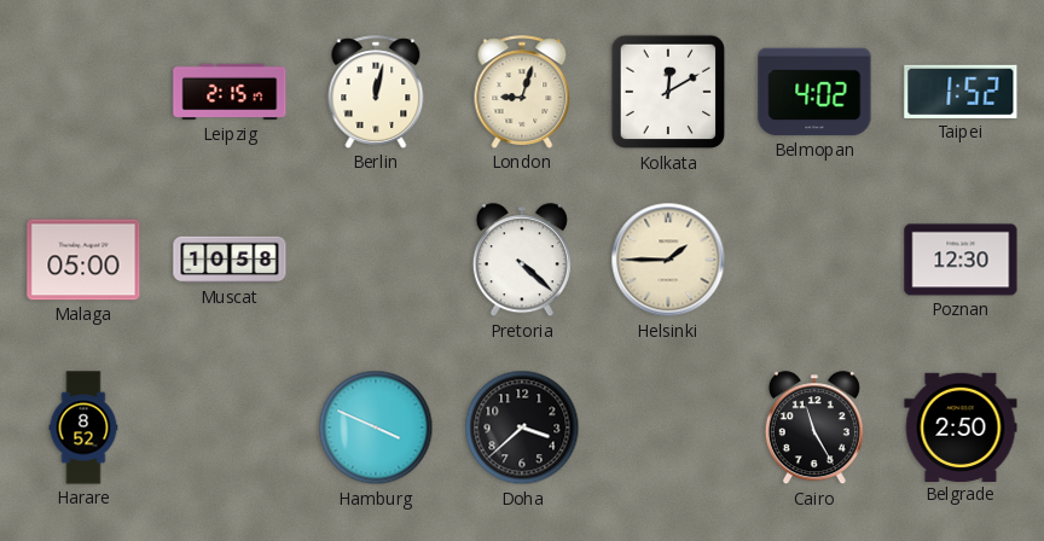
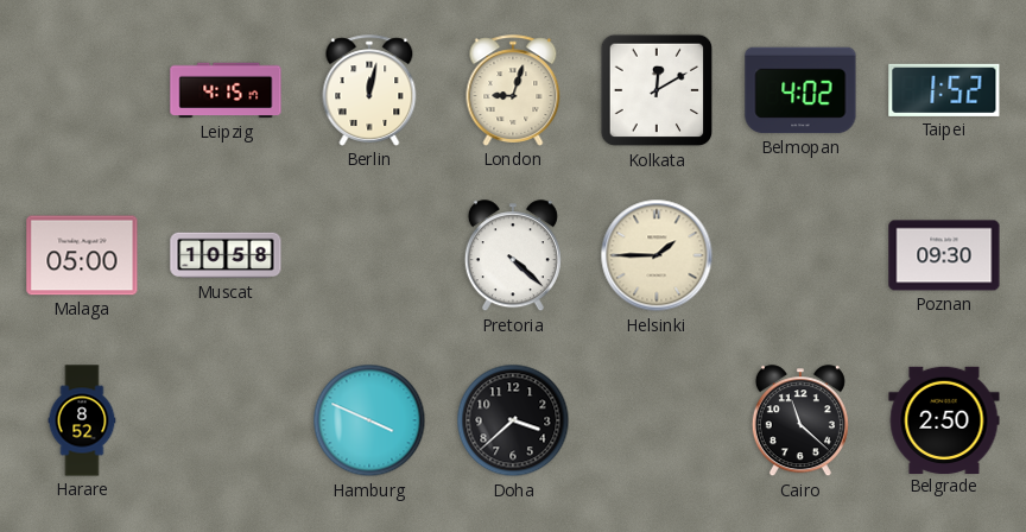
Leipzig: 2:15 -> 4:15
Poznan: 12:30 -> 09:30
Cairo: 11:25 -> 11:22
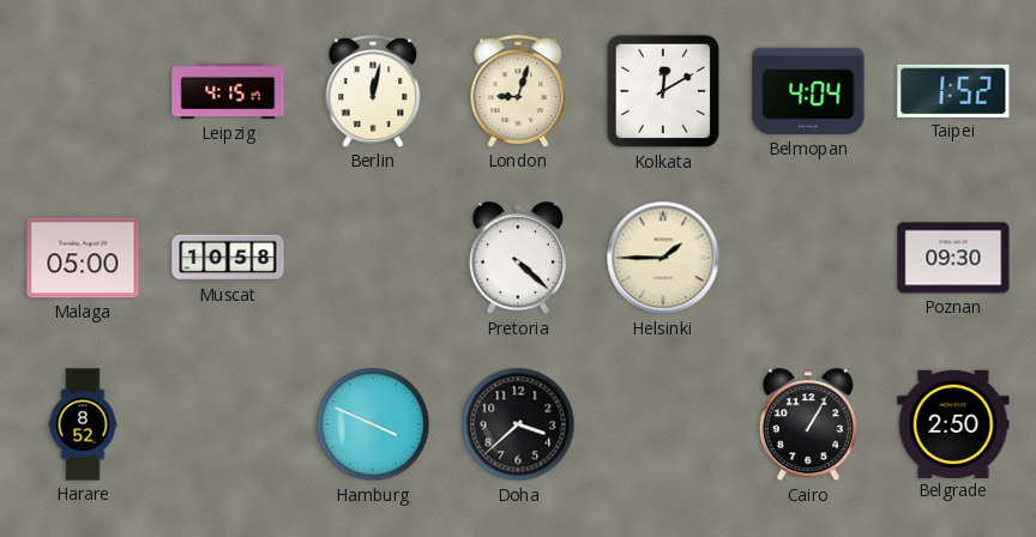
Belmopan: 4:02 -> 4:04
Cairo: 11:22 -> 1:05
